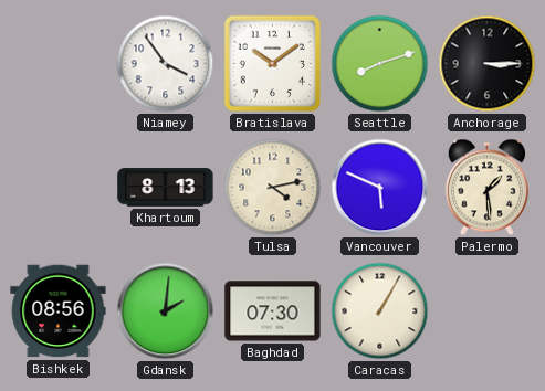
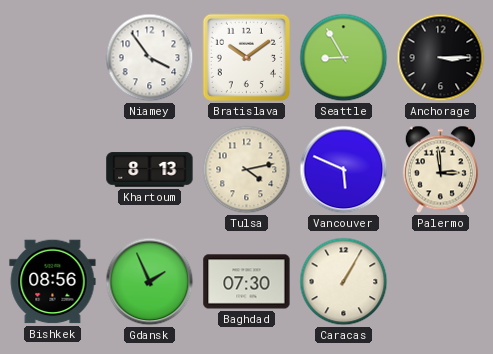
Seattle: 8:12 -> 8:55
Palermo: 1:29 -> 2:59
Gdansk: 2:01 -> 1:56
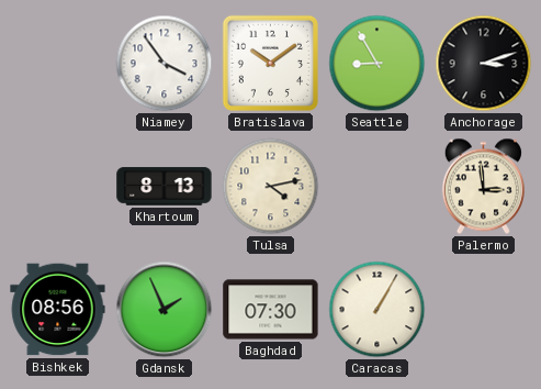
Anchorage: 3:15 -> 3:12
Vancouver: 5:49 -> none
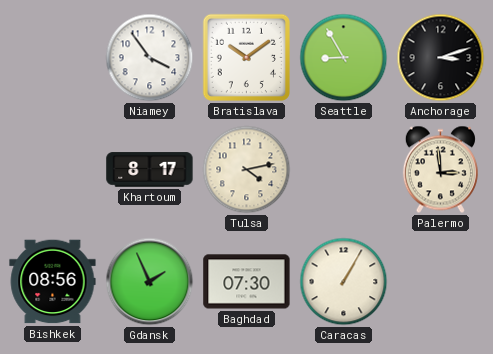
Khartoum: 8:13 -> 8:17
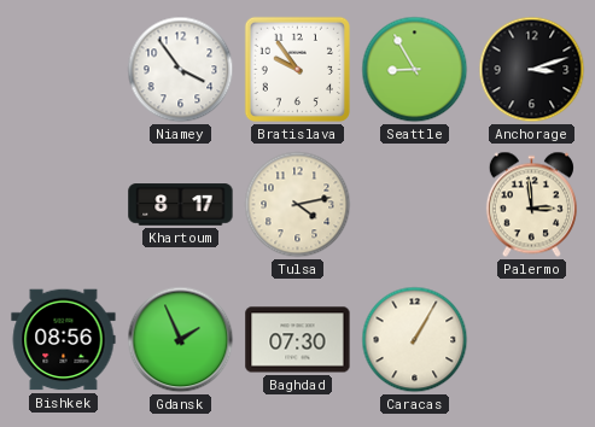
Bratislava: 10:09 -> 9:54
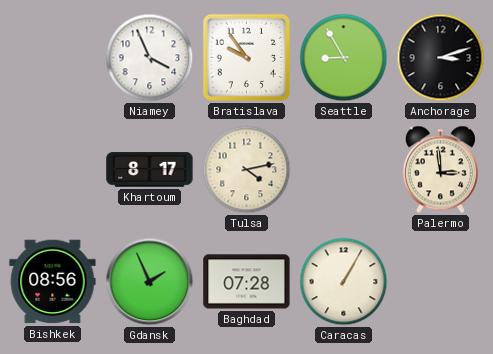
Niamey: 3:54 -> 3:56
Baghdad: 07:30 -> 07:28
